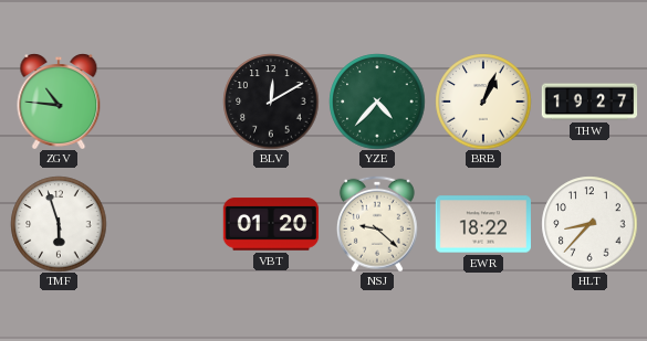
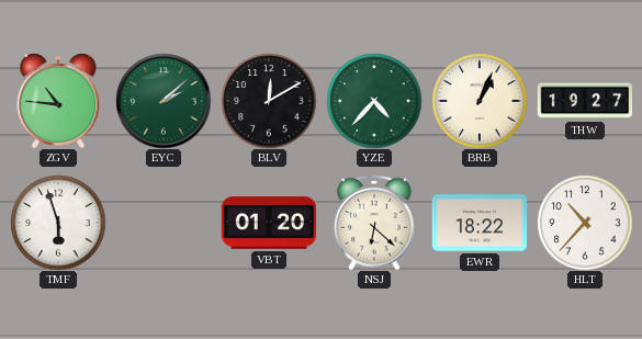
EYC: none -> 2:08
NSJ: 9:22 -> 6:22
HLT: 8:37 -> 10:37
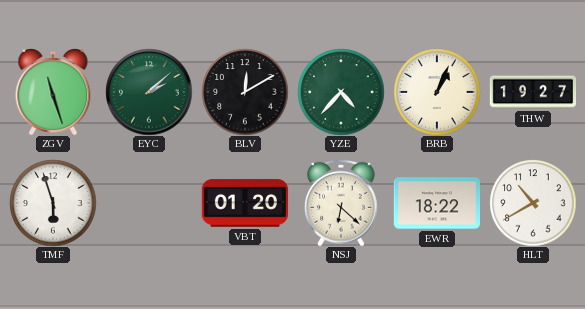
ZGV: 10:46 -> 11:27
HLT: 10:37 -> 10:40
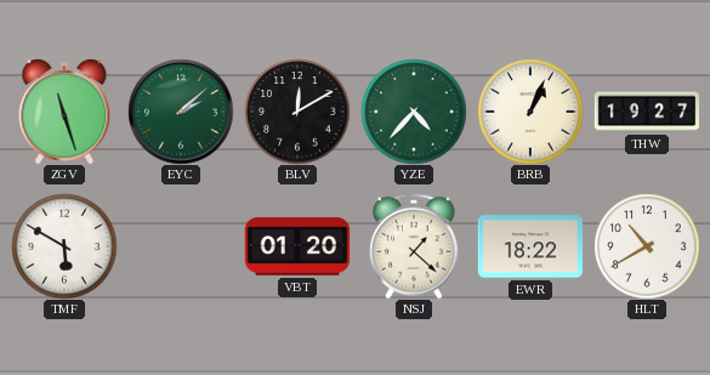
TMF: 5:57 -> 5:50
NSJ: 6:22 -> 1:22
